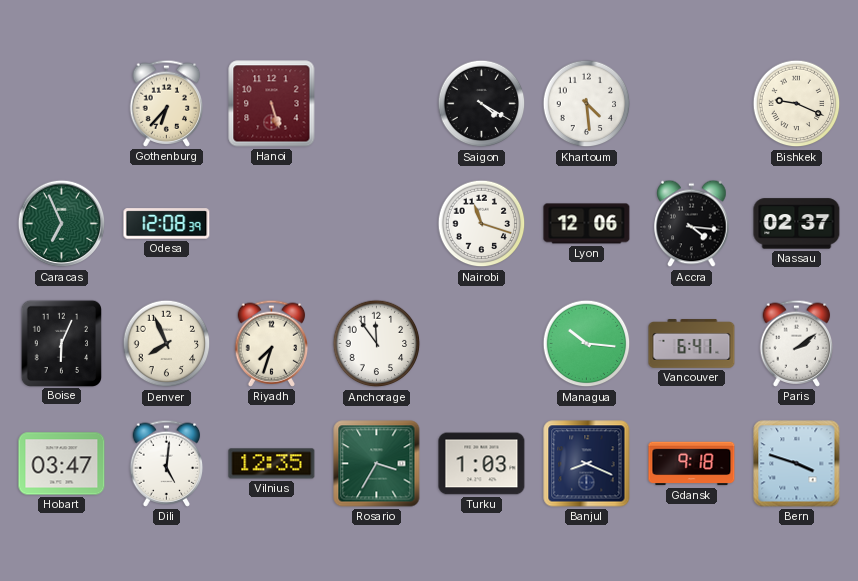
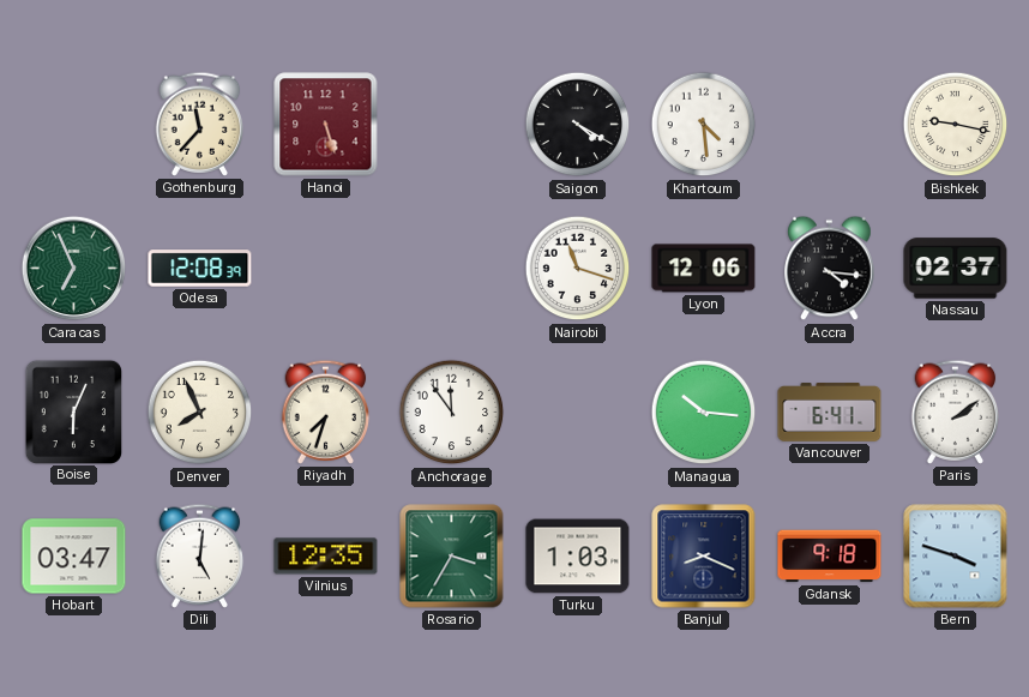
Gothenburg: 6:37 -> 11:37
Bishkek: 9:19 -> 9:17
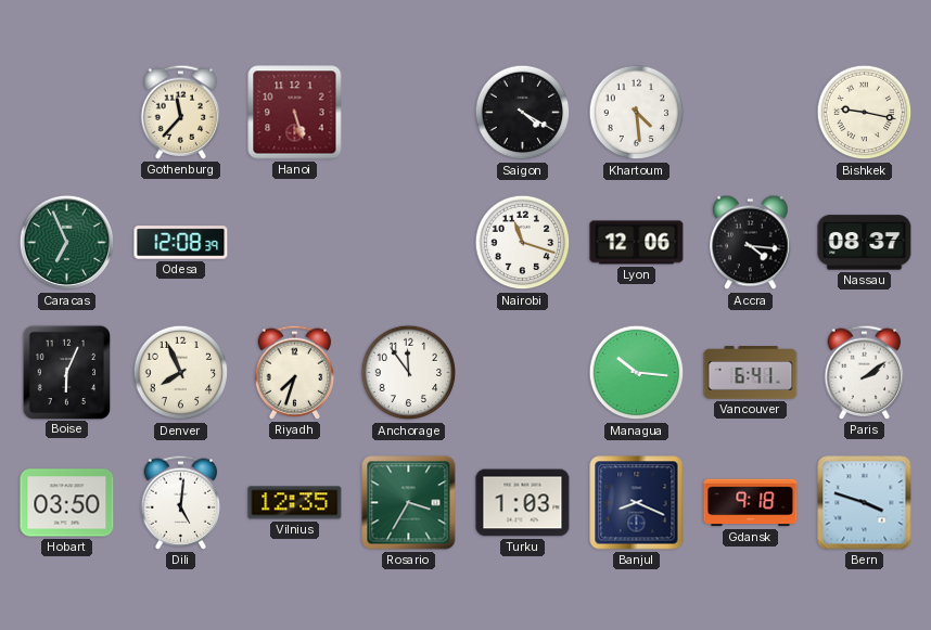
Nassau: 02:37 -> 08:37
Hobart: 03:47 -> 03:50
